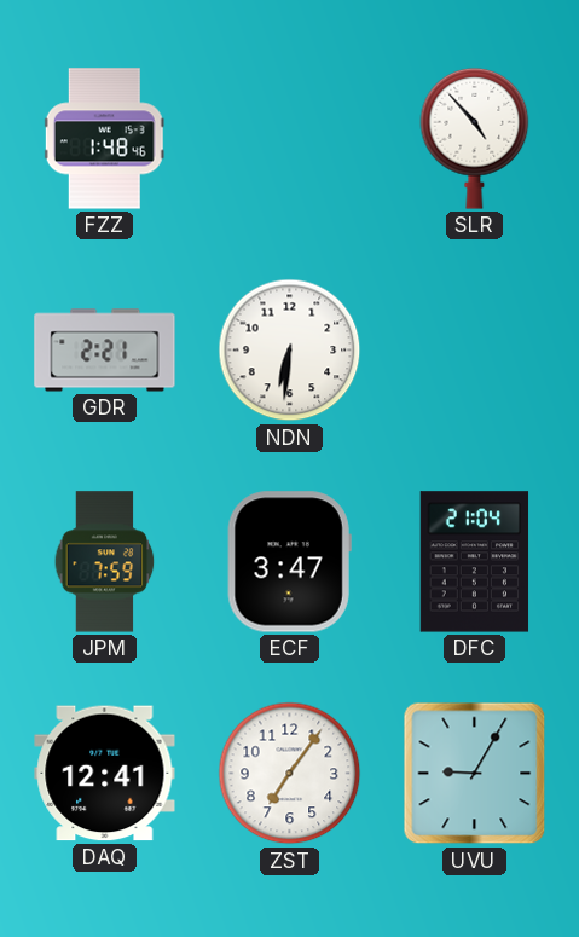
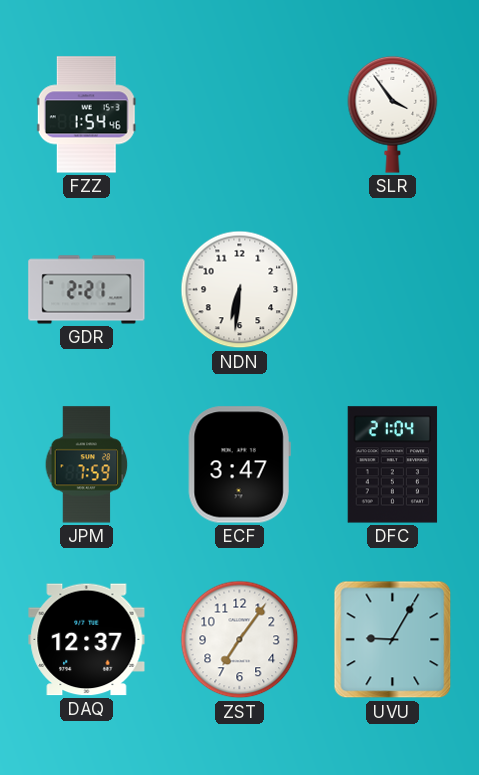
FZZ: 1:48 -> 1:54
SLR: 4:53 -> 3:54
DAQ: 12:41 -> 12:37
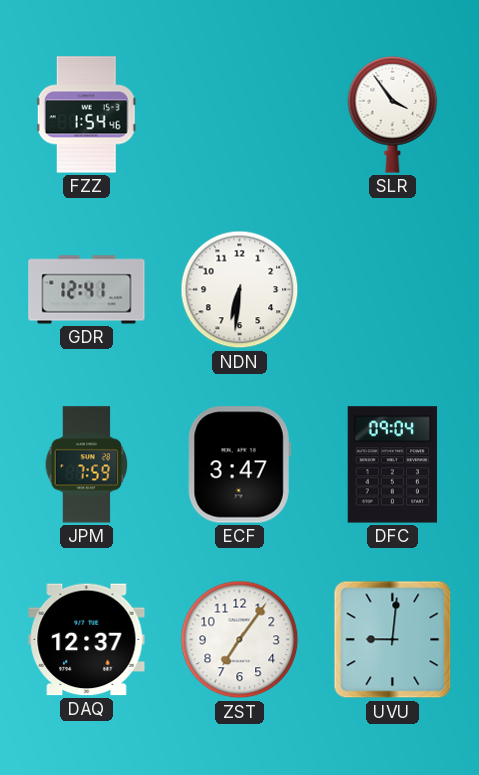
GDR: 2:21 -> 12:41
DFC: 21:04 -> 09:04
UVU: 9:05 -> 9:01
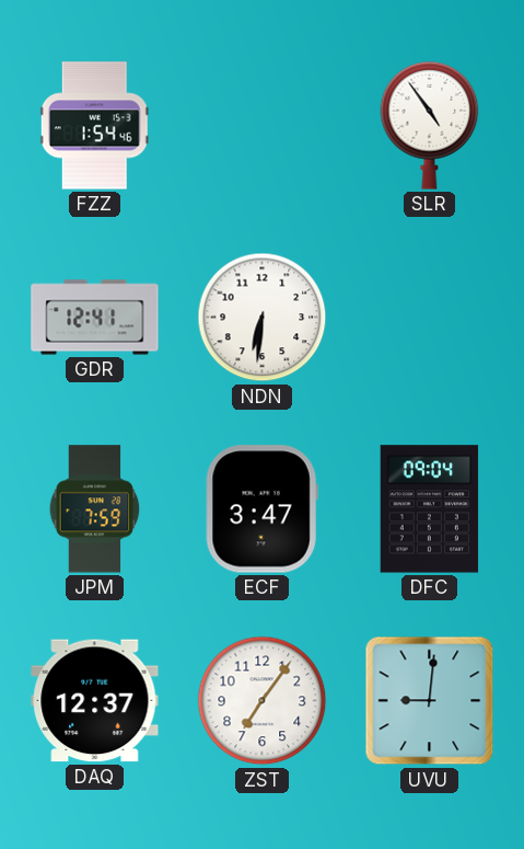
SLR: 3:54 -> 4:54
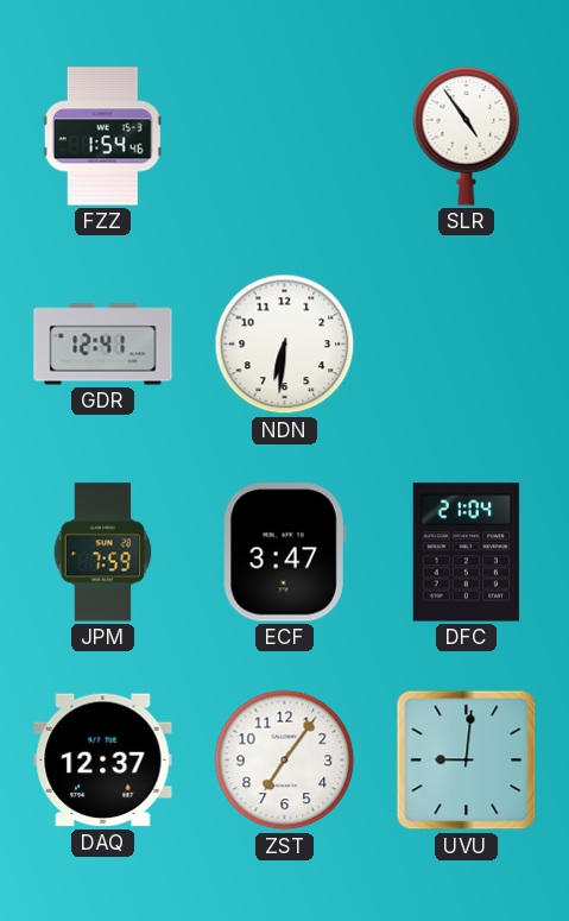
DFC: 09:04 -> 21:04
